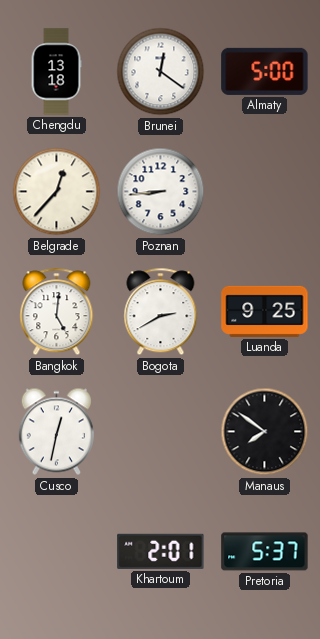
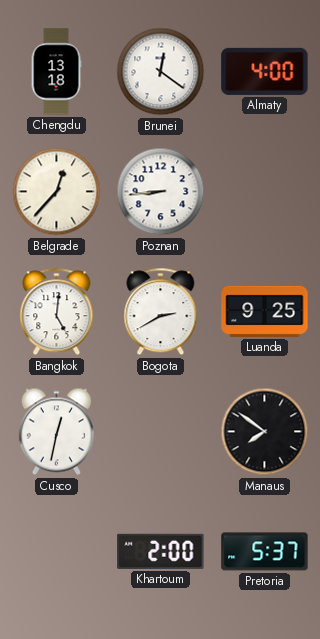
Almaty: 5:00 -> 4:00
Khartoum: 2:01 -> 2:00
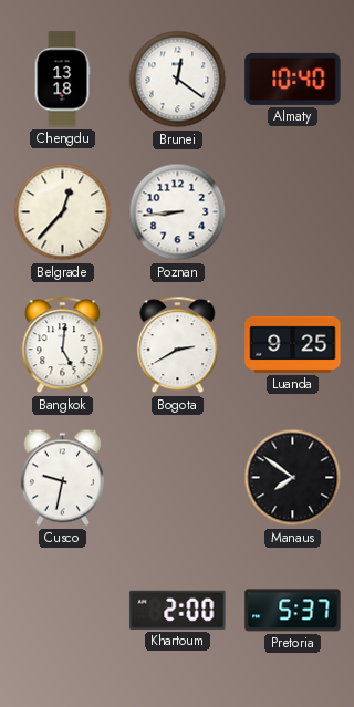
Almaty: 4:00 -> 10:40
Cusco: 12:32 -> 9:32
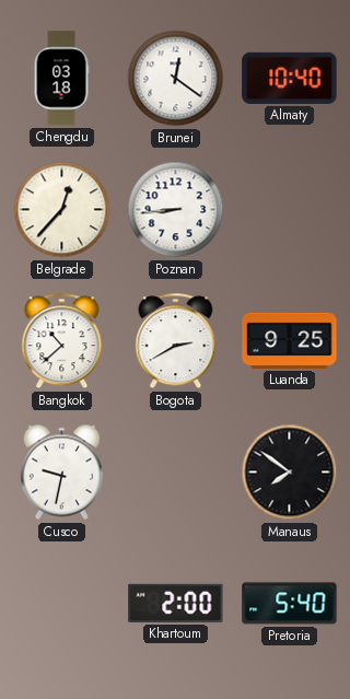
Chengdu: 13:18 -> 03:18
Bangkok: 5:01 -> 10:38
Pretoria: 5:37 -> 5:40
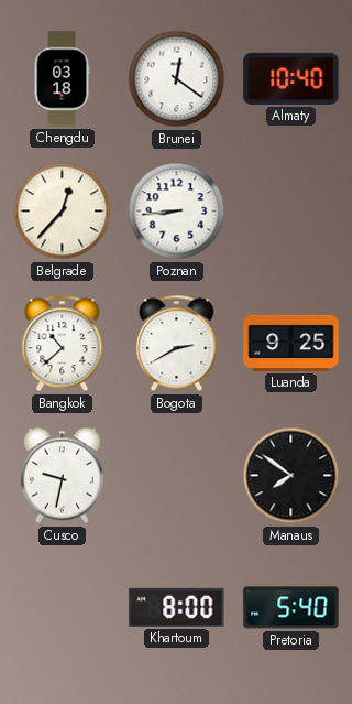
Khartoum: 2:00 -> 8:00
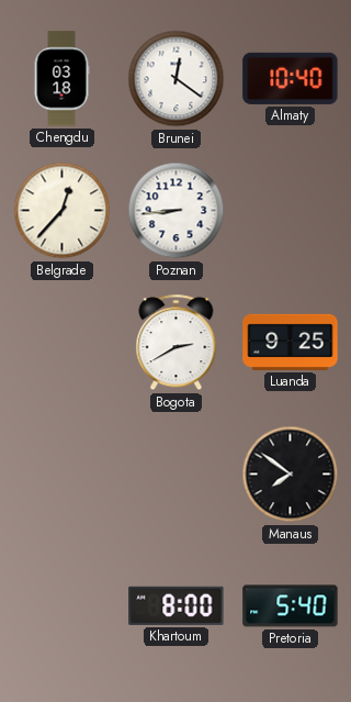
Bangkok: 10:38 -> none
Cusco: 9:32 -> none
